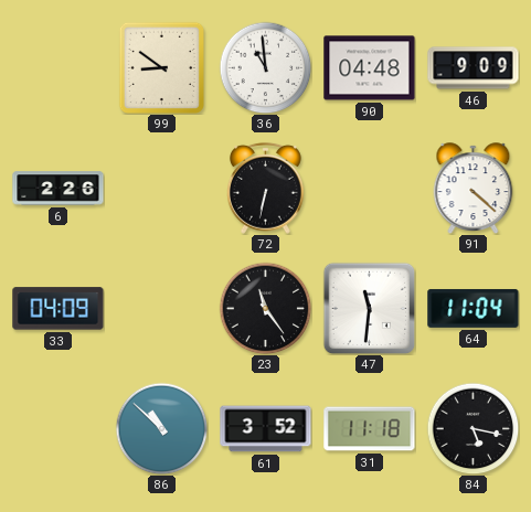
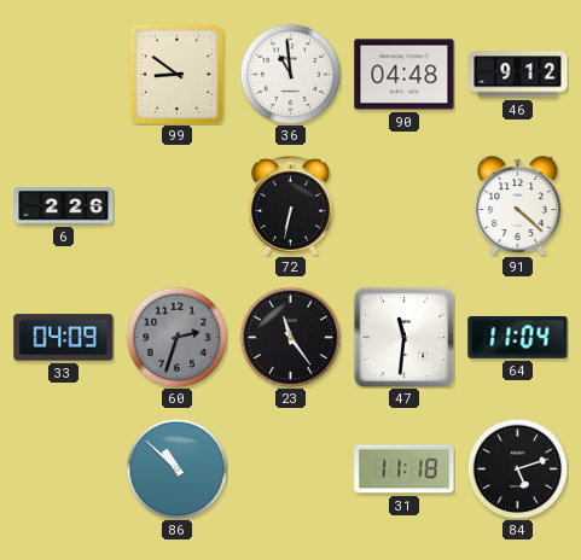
46: 9:09 -> 9:12
60: none -> 2:33
61: 3:52 -> none
84: 5:17 -> 5:12
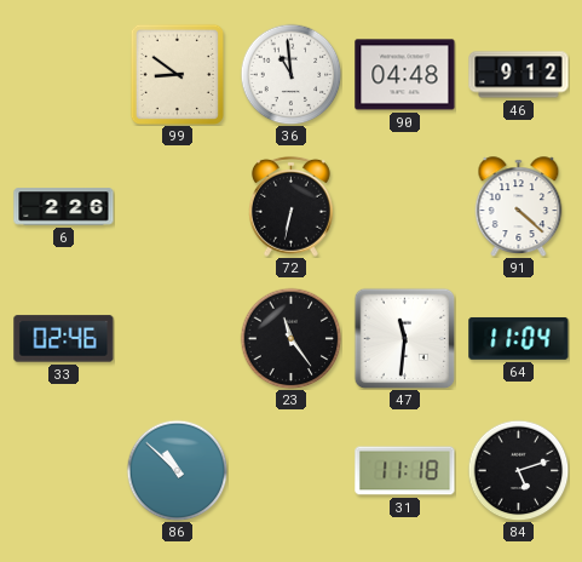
33: 04:09 -> 02:46
60: 2:33 -> none
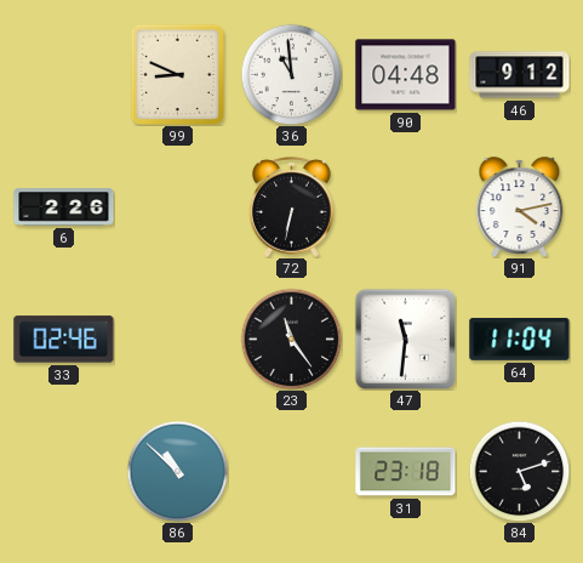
99: 8:51 -> 8:49
91: 4:22 -> 4:13
31: 11:18 -> 23:18
